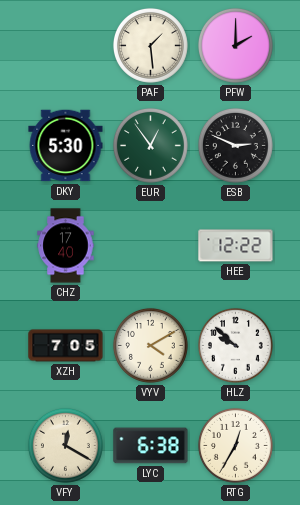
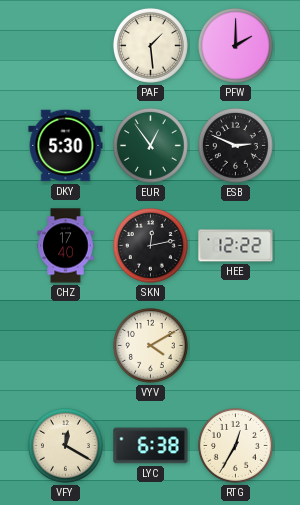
SKN: none -> 12:13
XZH: 7:05 -> none
HLZ: 9:52 -> none
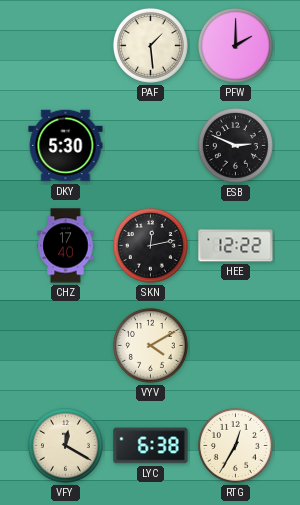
EUR: 12:54 -> none
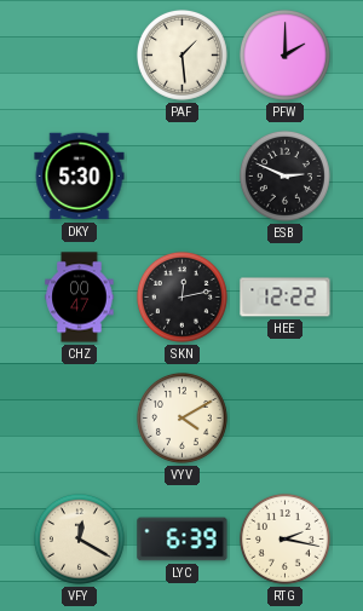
CHZ: 17:40 -> 00:47
LYC: 6:38 -> 6:39
RTG: 12:35 -> 2:17
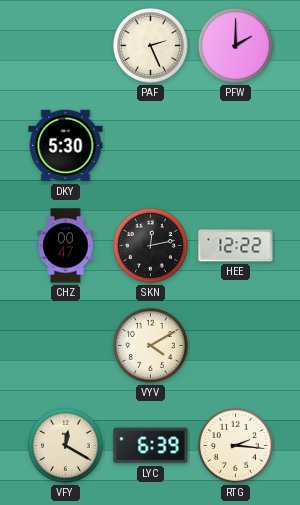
PAF: 1:29 -> 2:26
ESB: 2:49 -> none
RTG: 2:17 -> 2:16
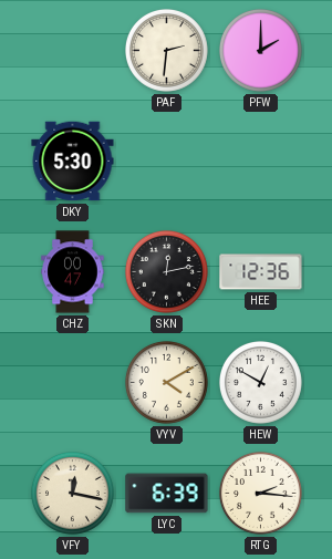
PAF: 2:26 -> 2:31
HEE: 12:22 -> 12:36
HEW: none -> 12:50
VFY: 12:20 -> 12:17
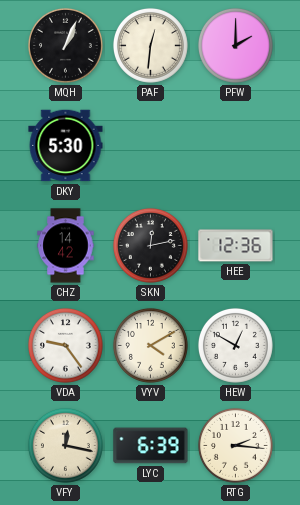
MQH: none -> 1:04
PAF: 2:31 -> 12:31
CHZ: 00:47 -> 14:42
VDA: none -> 9:24
